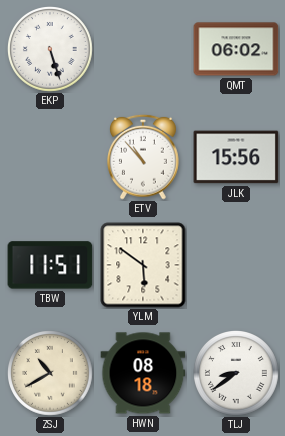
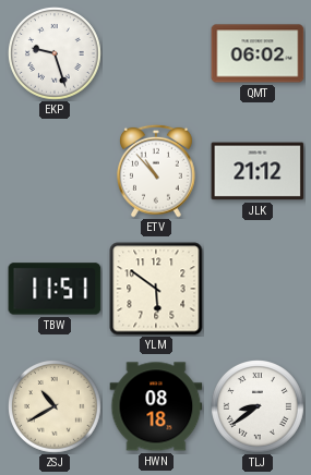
EKP: 5:27 -> 9:27
JLK: 15:56 -> 21:12
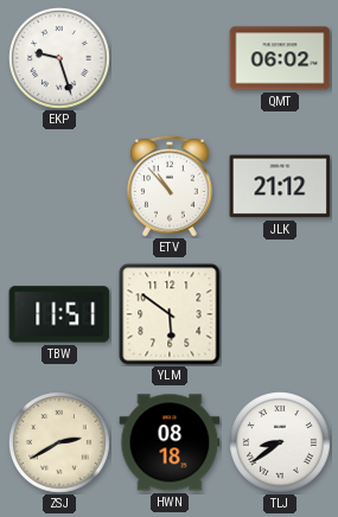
ZSJ: 10:40 -> 2:40
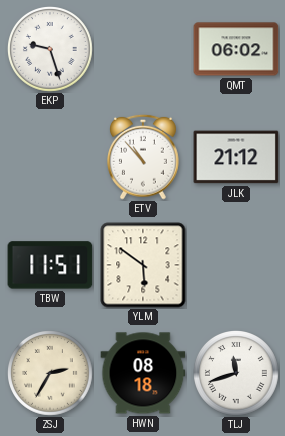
ZSJ: 2:40 -> 2:35
TLJ: 8:39 -> 11:42
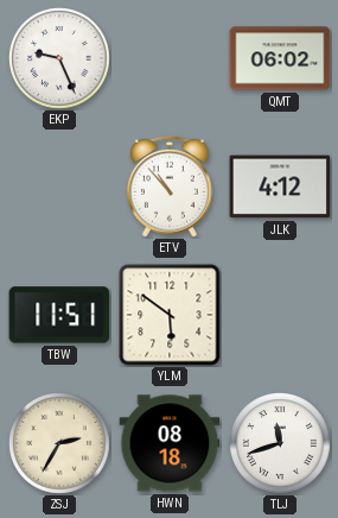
EKP: 9:27 -> 9:26
JLK: 21:12 -> 4:12
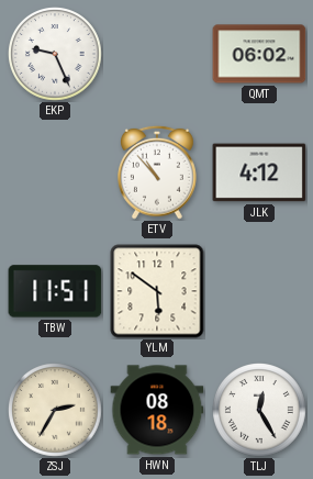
TLJ: 11:42 -> 12:25
